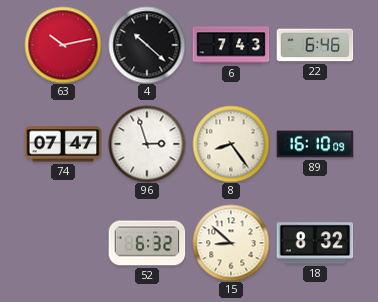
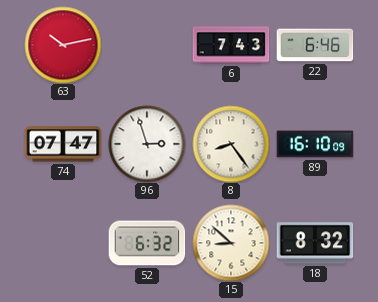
4: 10:22 -> none
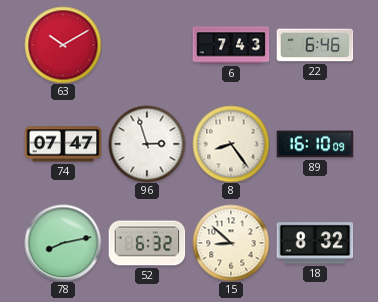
63: 10:13 -> 10:10
78: none -> 8:13
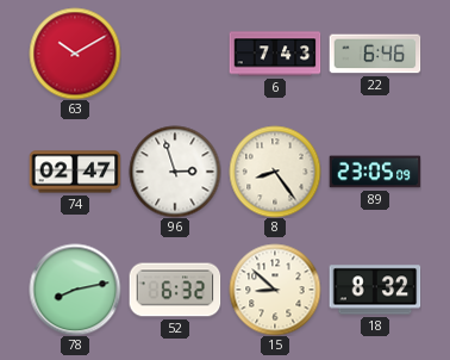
74: 07:47 -> 02:47
89: 16:10 -> 23:05
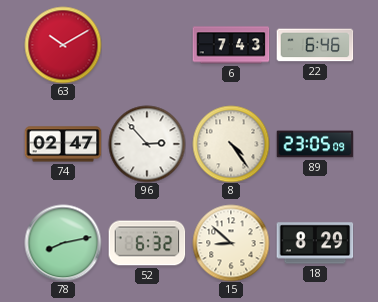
96: 2:57 -> 2:53
8: 8:24 -> 4:24
18: 8:32 -> 8:29
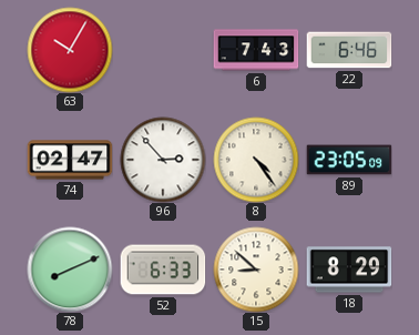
63: 10:10 -> 10:05
78: 8:13 -> 8:11
52: 6:32 -> 6:33
